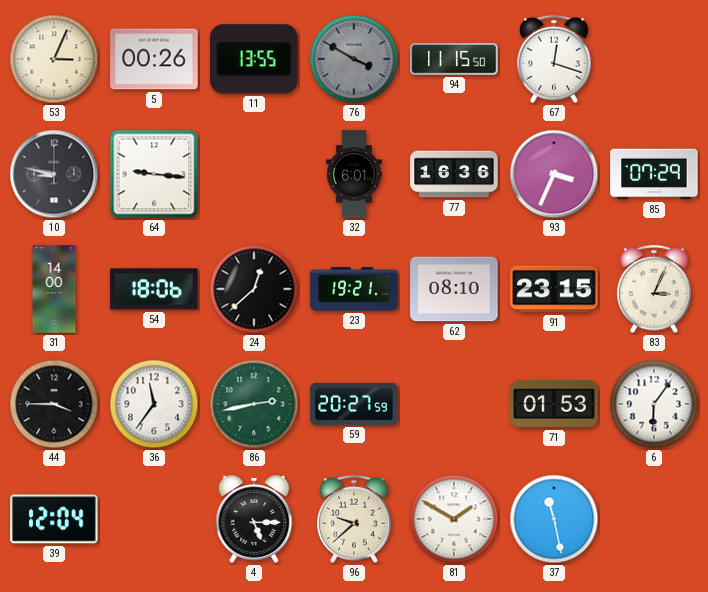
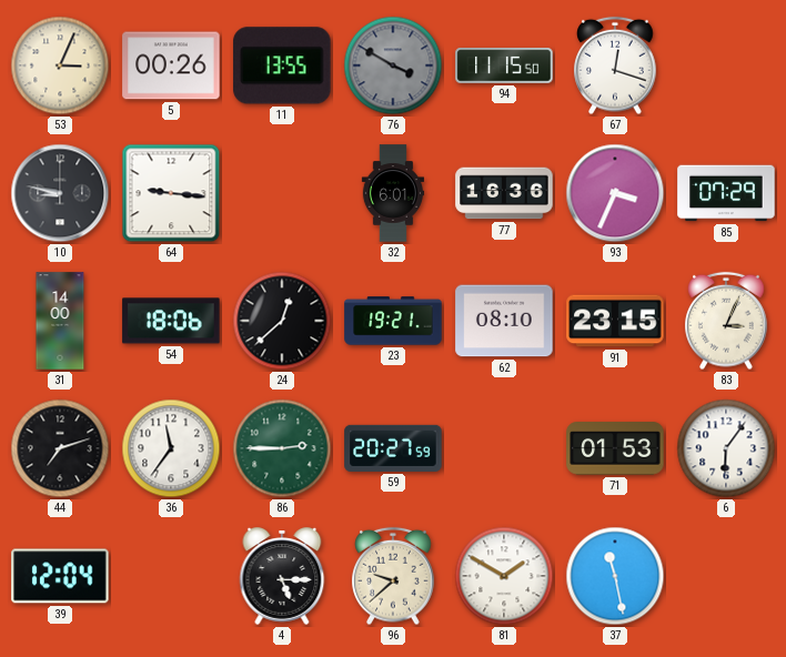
44: 3:45 -> 7:12
86: 2:43 -> 2:45
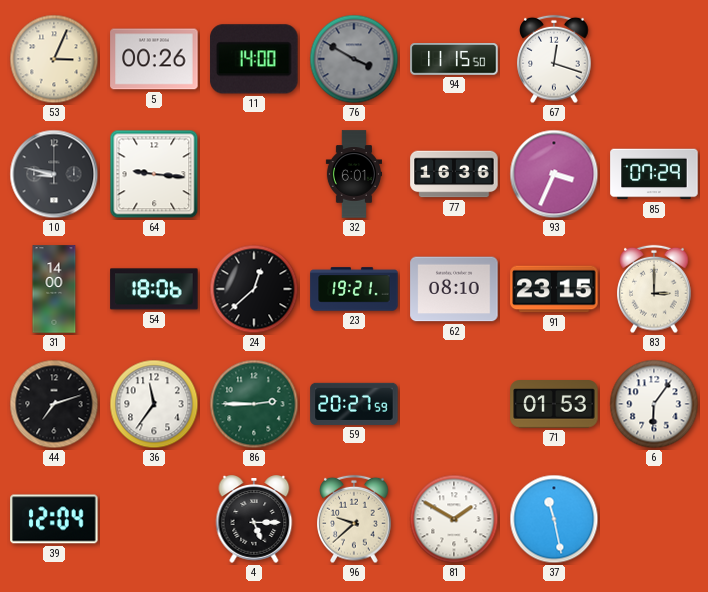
11: 13:55 -> 14:00
83: 3:04 -> 3:00
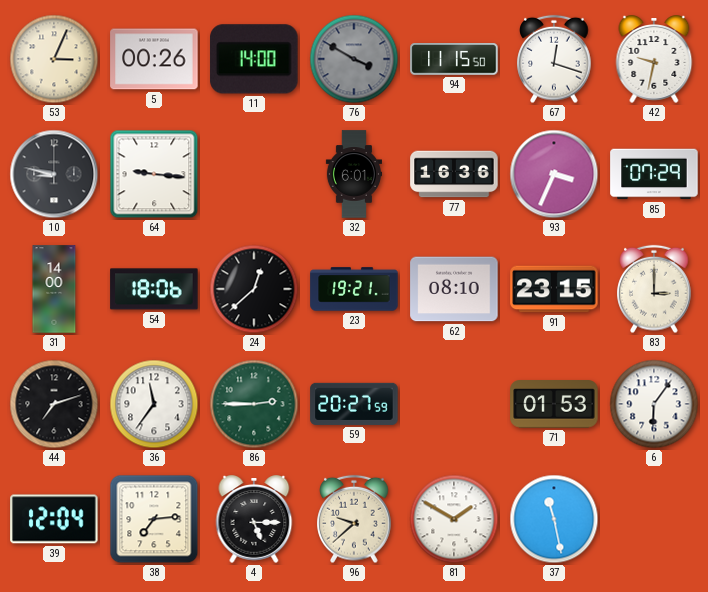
42: none -> 9:32
38: none -> 7:14
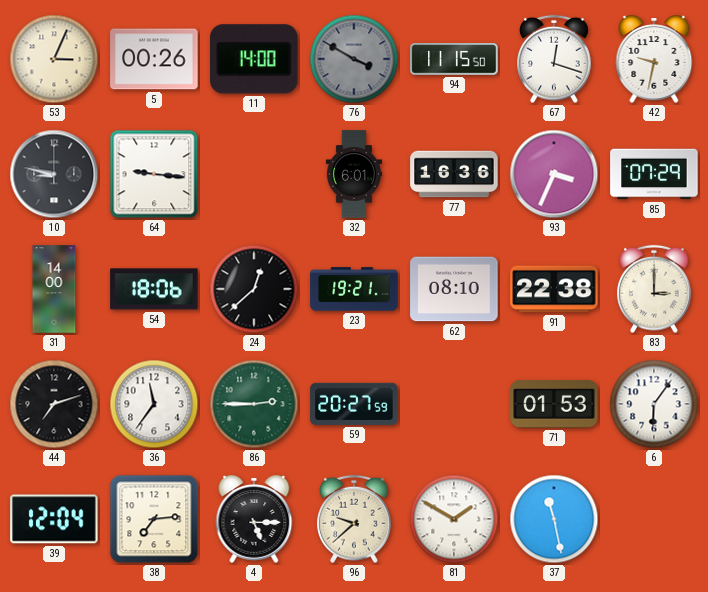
91: 23:15 -> 22:38
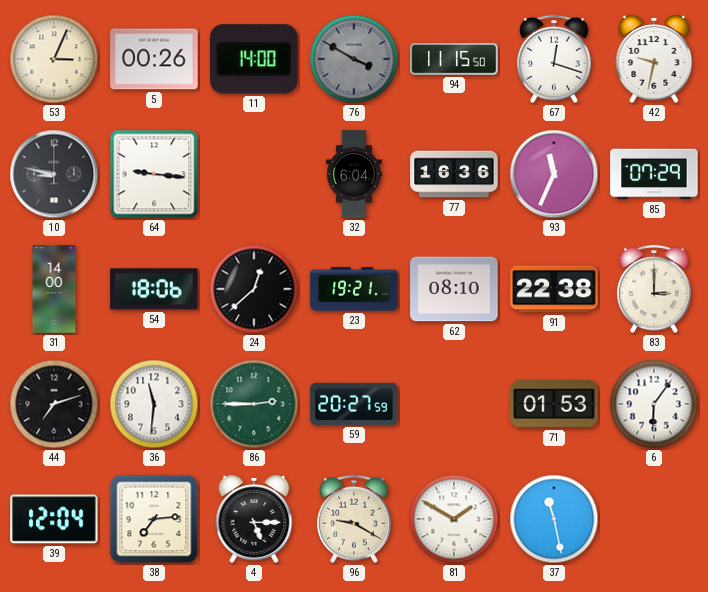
32: 6:01 -> 6:04
93: 3:34 -> 11:34
36: 11:36 -> 11:31
96: 9:38 -> 9:20
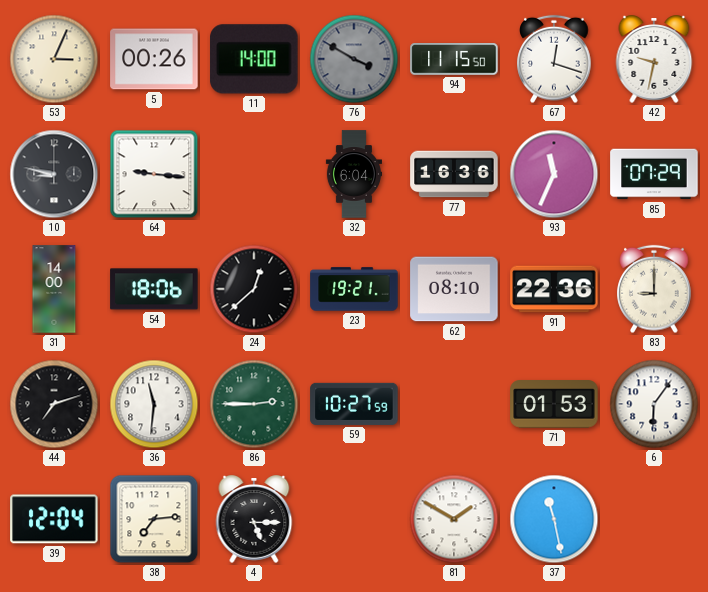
91: 22:38 -> 22:36
83: 3:00 -> 9:00
59: 20:27 -> 10:27
96: 9:20 -> none
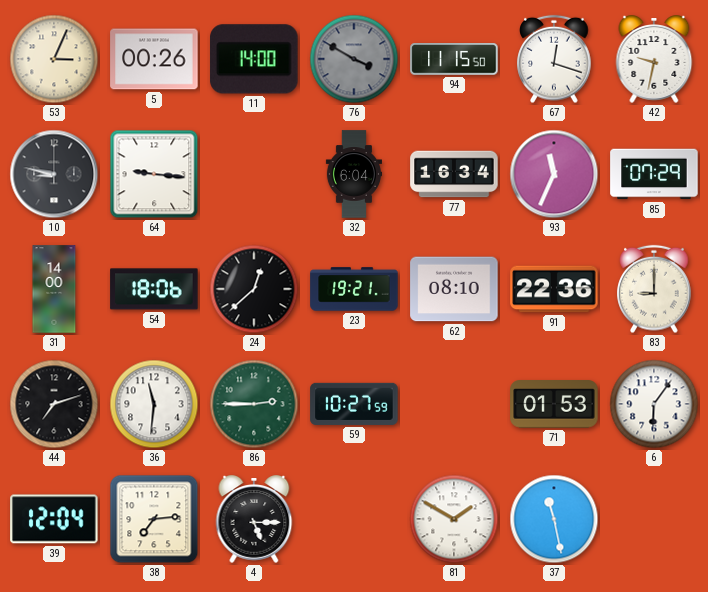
77: 16:36 -> 16:34
